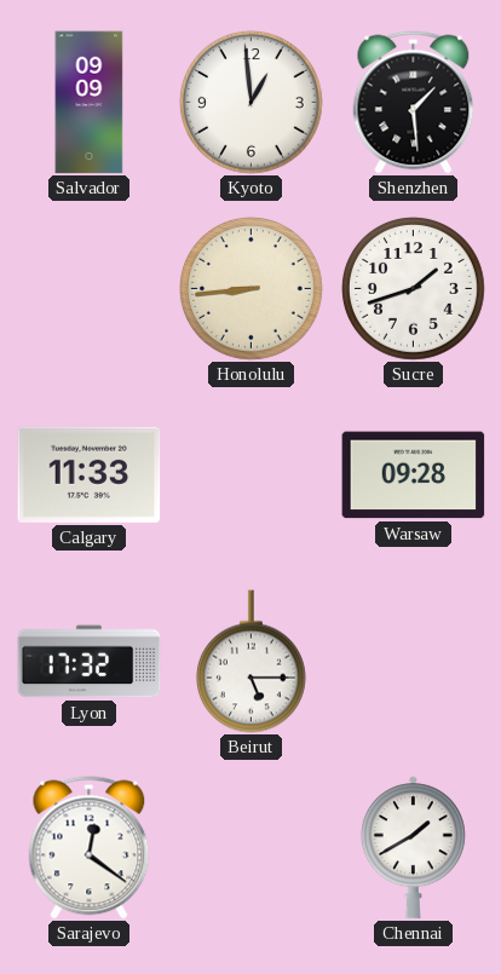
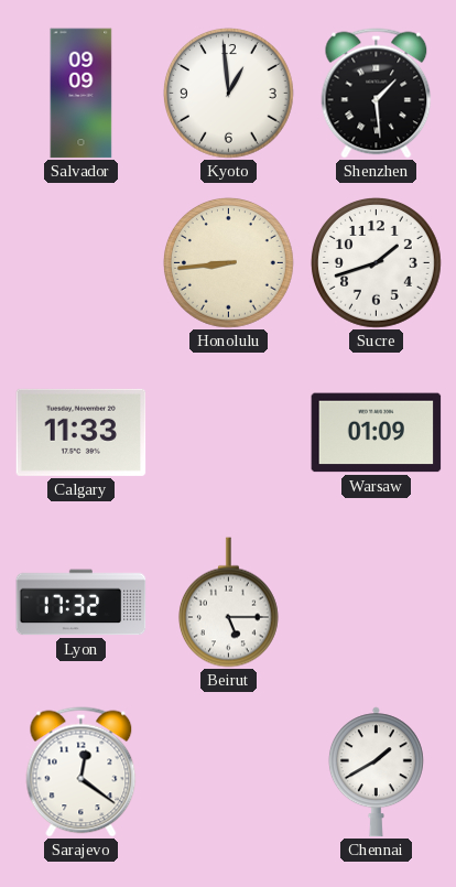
Warsaw: 09:28 -> 01:09
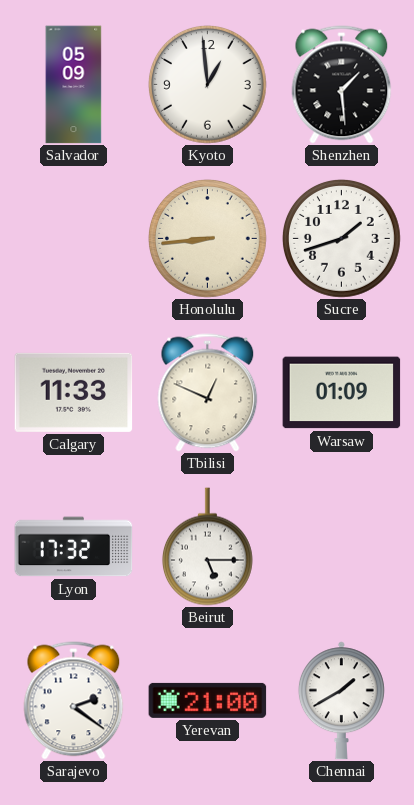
Salvador: 09:09 -> 05:09
Tbilisi: none -> 12:49
Sarajevo: 12:21 -> 2:21
Yerevan: none -> 21:00
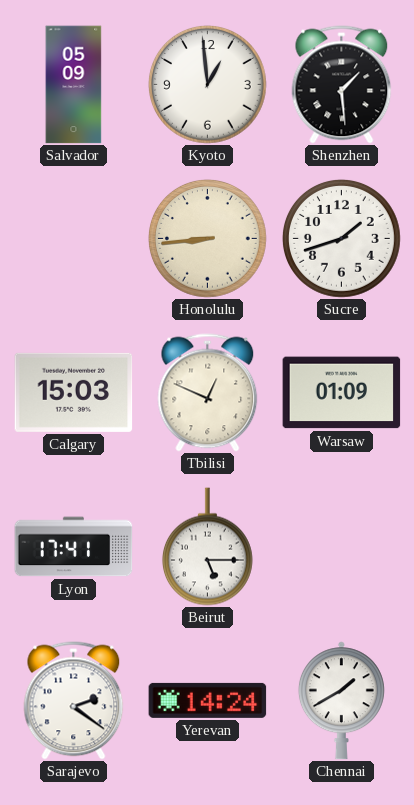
Calgary: 11:33 -> 15:03
Lyon: 17:32 -> 17:41
Yerevan: 21:00 -> 14:24
